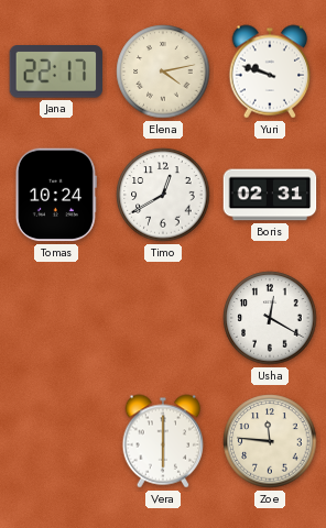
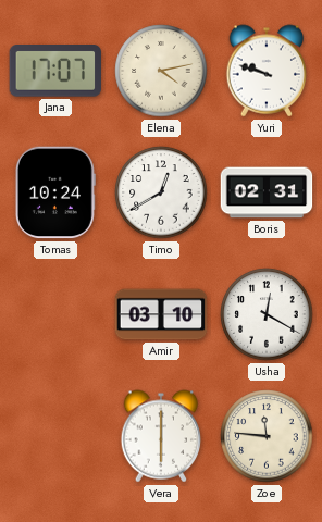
Jana: 22:17 -> 17:07
Amir: none -> 03:10
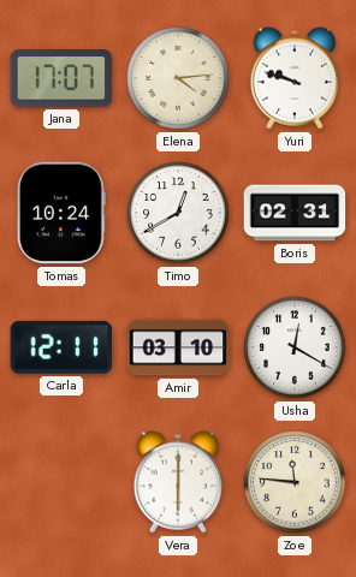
Elena: 4:13 -> 4:14
Carla: none -> 12:11
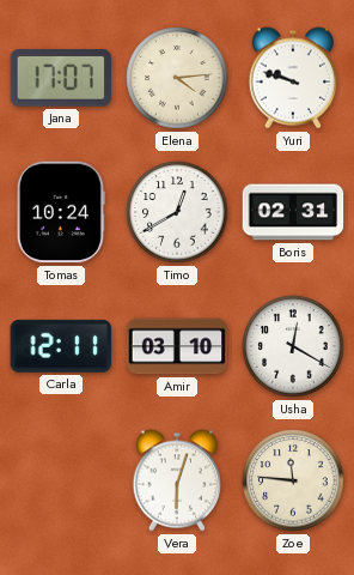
Vera: 6:00 -> 6:03
